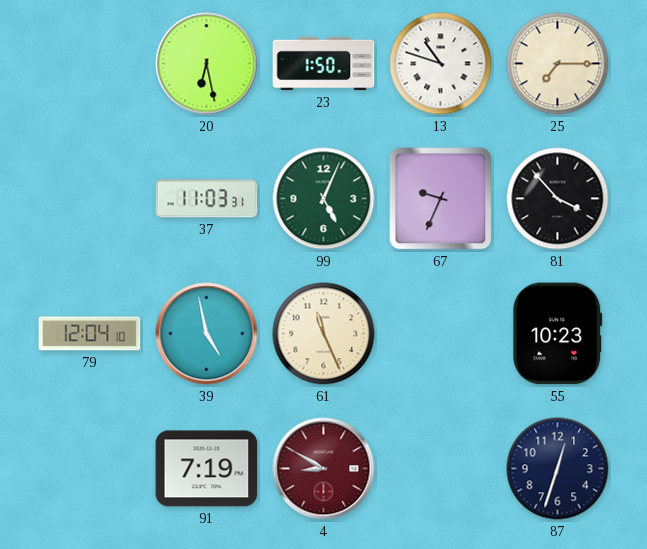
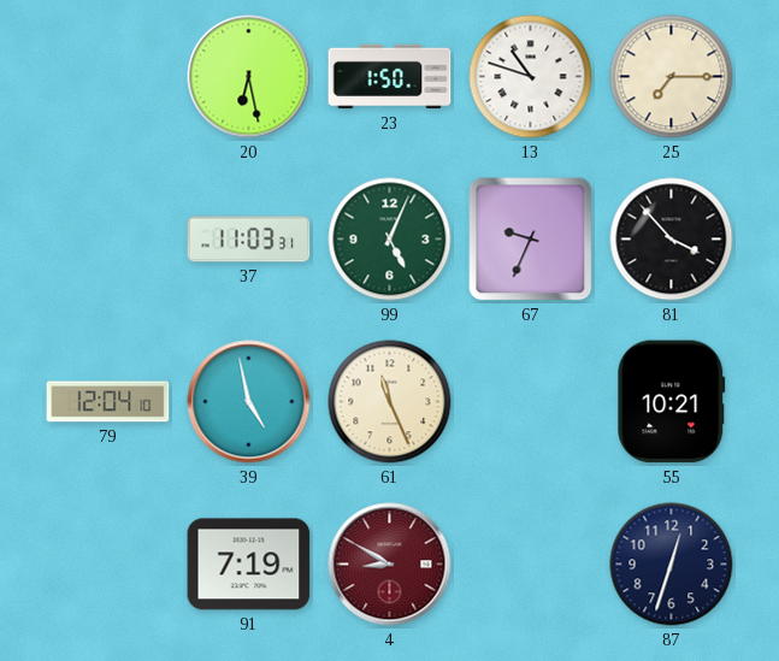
55: 10:23 -> 10:21
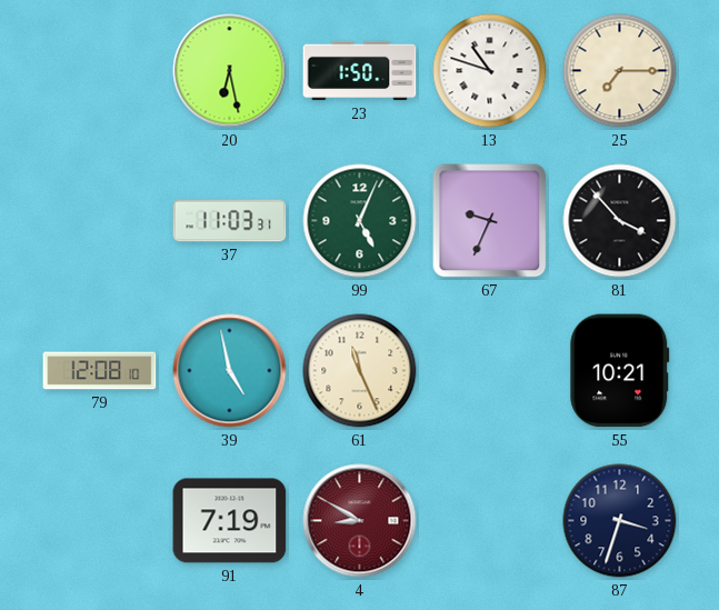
79: 12:04 -> 12:08
87: 12:33 -> 3:33
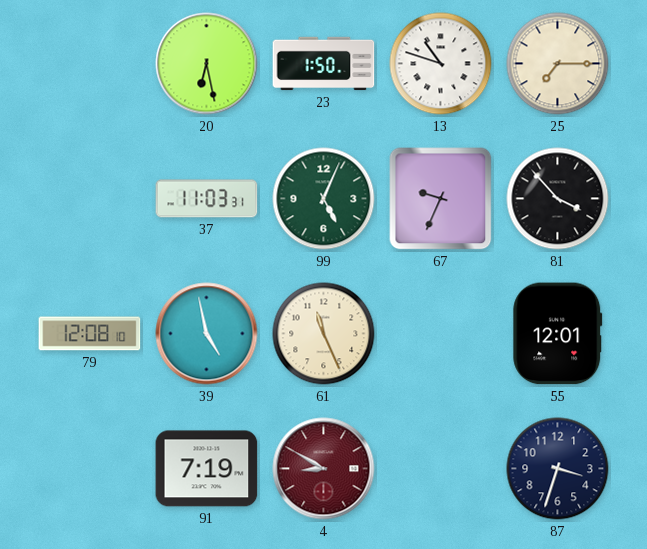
55: 10:21 -> 12:01
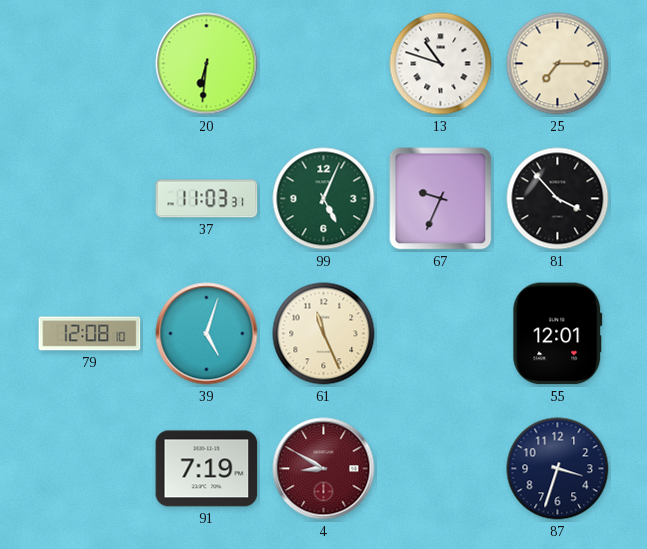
20: 6:28 -> 6:31
23: 1:50 -> none
39: 4:58 -> 5:03
